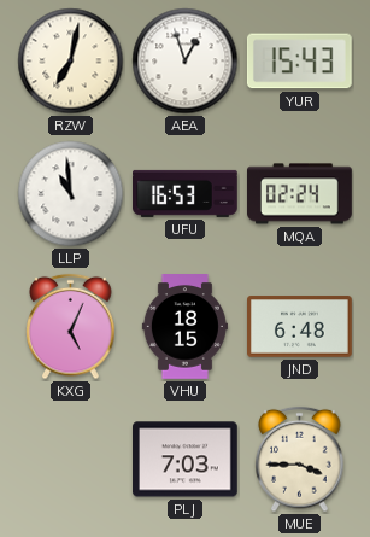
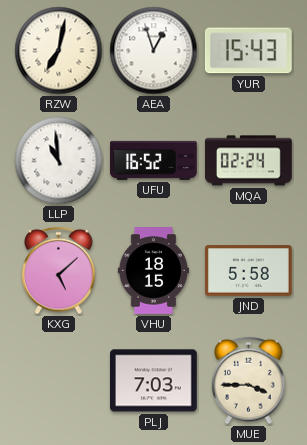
UFU: 16:53 -> 16:52
KXG: 5:04 -> 5:08
JND: 6:48 -> 5:58
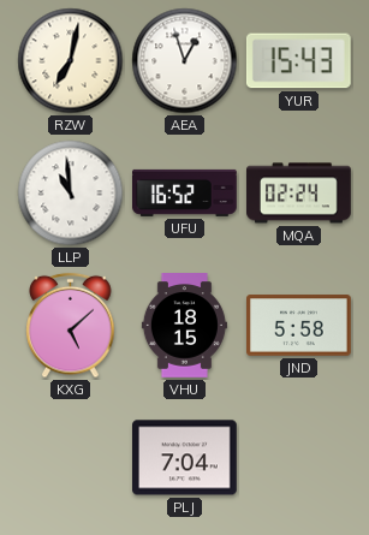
PLJ: 7:03 -> 7:04
MUE: 3:45 -> none
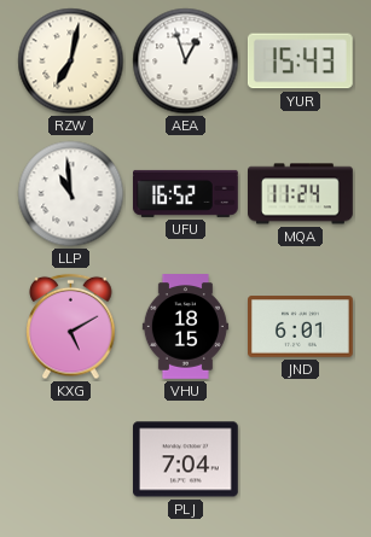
MQA: 02:24 -> 11:24
KXG: 5:08 -> 5:10
JND: 5:58 -> 6:01
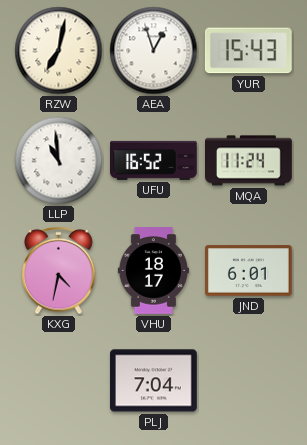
KXG: 5:10 -> 4:32
VHU: 18:15 -> 18:17
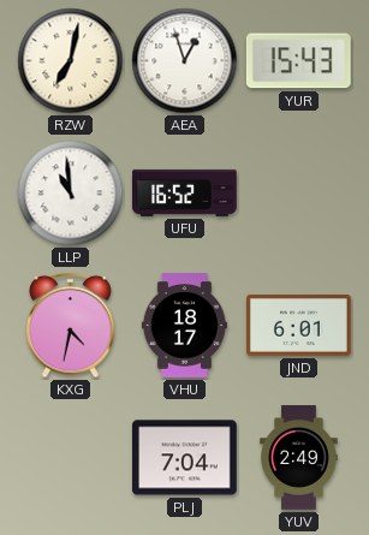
MQA: 11:24 -> none
YUV: none -> 2:49
